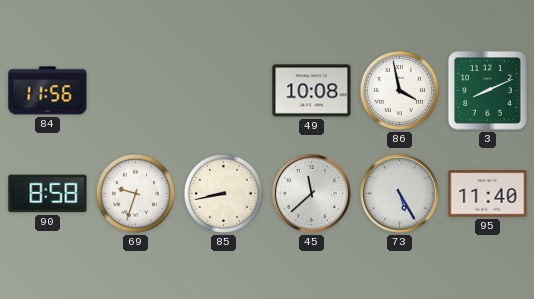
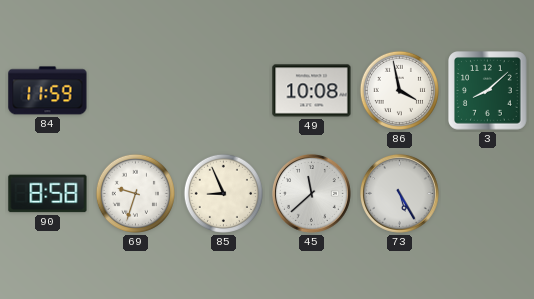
84: 11:56 -> 11:59
3: 8:11 -> 8:08
85: 8:43 -> 8:56
95: 11:40 -> none
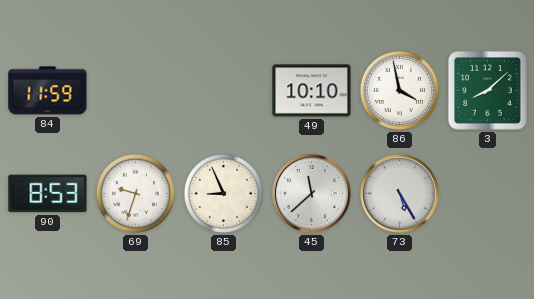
49: 10:08 -> 10:10
90: 8:58 -> 8:53
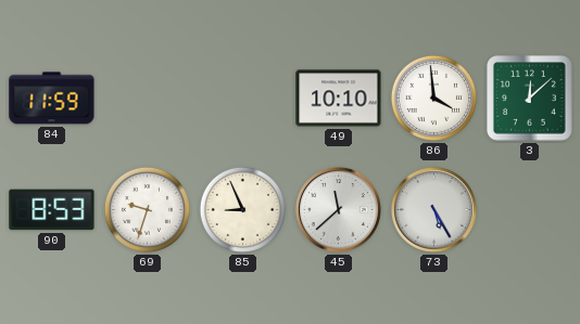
86: 3:58 -> 3:59
3: 8:08 -> 12:08
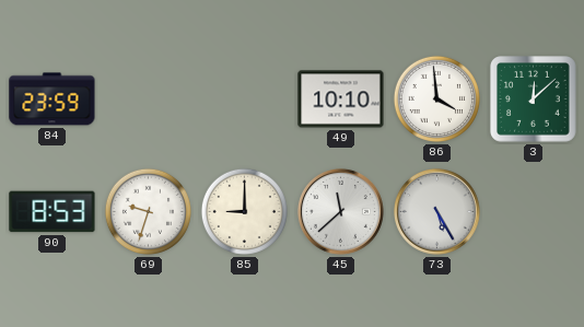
84: 11:59 -> 23:59
85: 8:56 -> 9:00
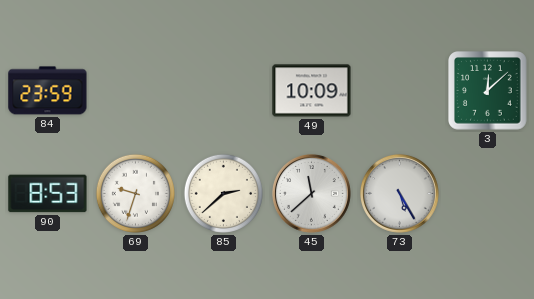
49: 10:10 -> 10:09
86: 3:59 -> none
85: 9:00 -> 2:38
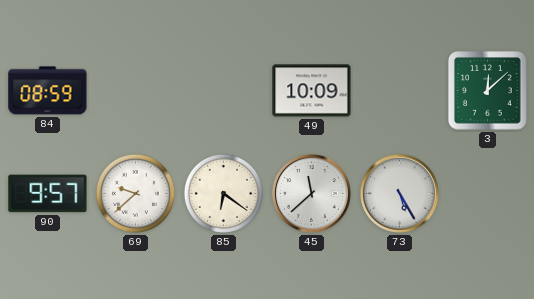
84: 23:59 -> 08:59
90: 8:53 -> 9:57
69: 9:33 -> 9:38
85: 2:38 -> 6:21
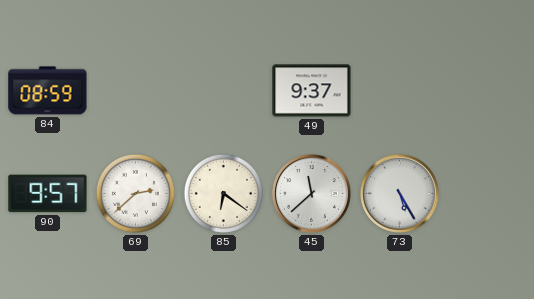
49: 10:09 -> 9:37
3: 12:08 -> none
69: 9:38 -> 2:38
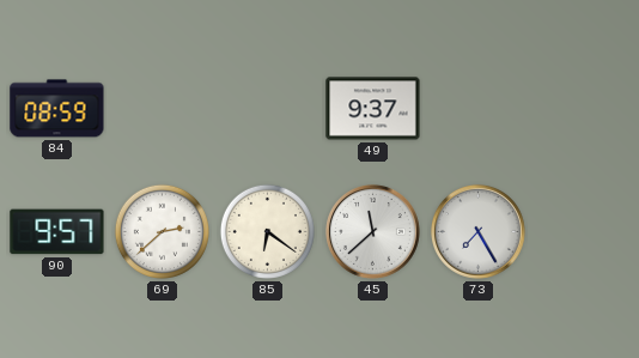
73: 5:25 -> 7:25
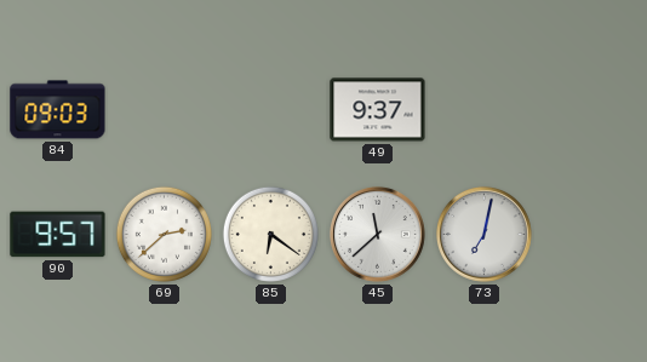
84: 08:59 -> 09:03
73: 7:25 -> 7:02
